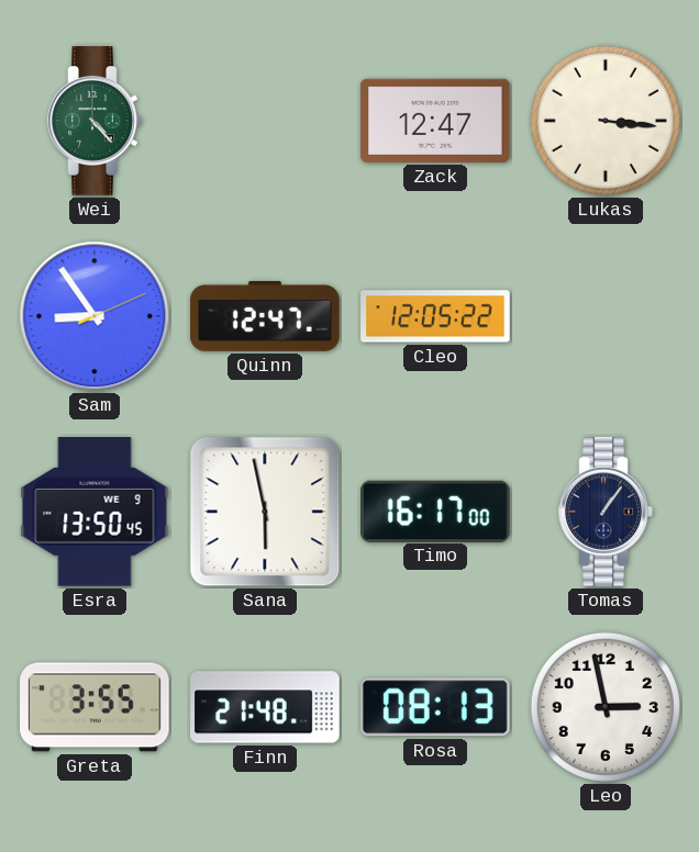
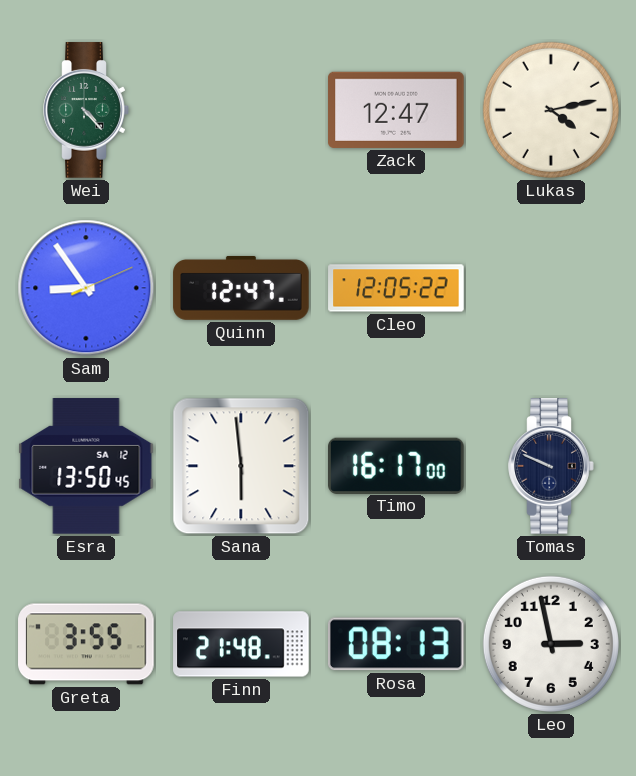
Lukas: 3:16 -> 4:13
Esra date: WE 9 -> SA 12
Sana: 5:58 -> 5:59
Tomas: 1:06 -> 9:49
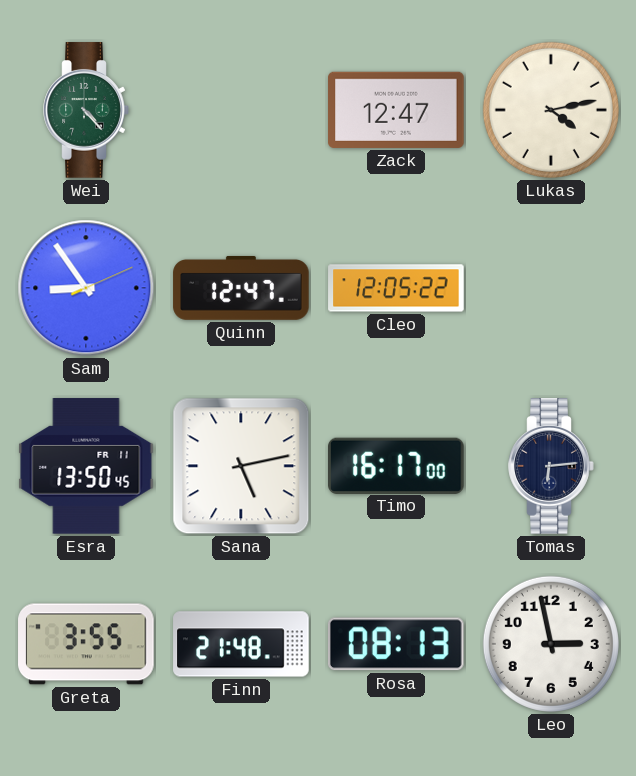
Esra date: SA 12 -> FR 11
Sana: 5:59 -> 5:13
Tomas: 9:49 -> 6:14
